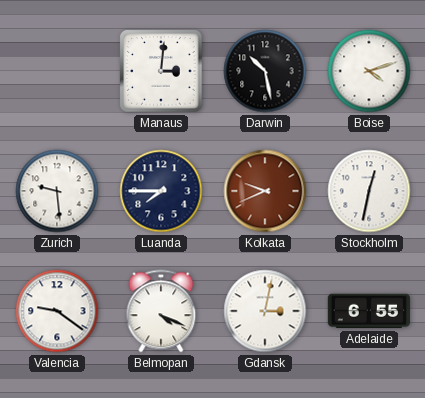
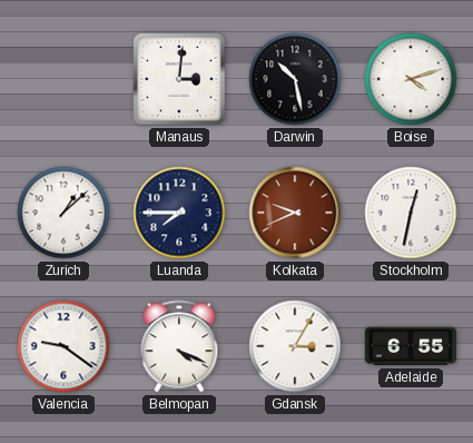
Zurich: 9:29 -> 1:08
Gdansk: 3:02 -> 3:05
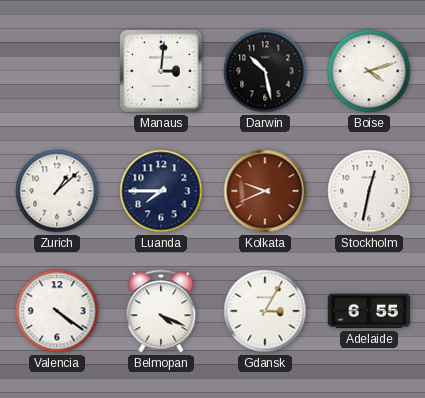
Valencia: 9:21 -> 4:21
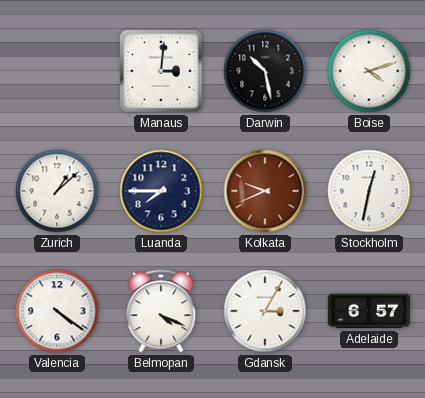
Adelaide: 6:55 -> 6:57
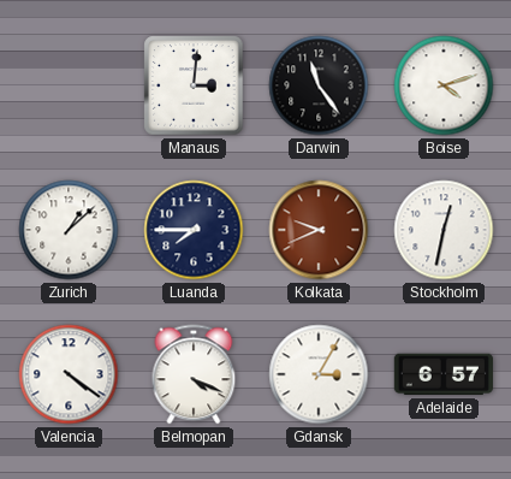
Darwin: 10:28 -> 11:24
